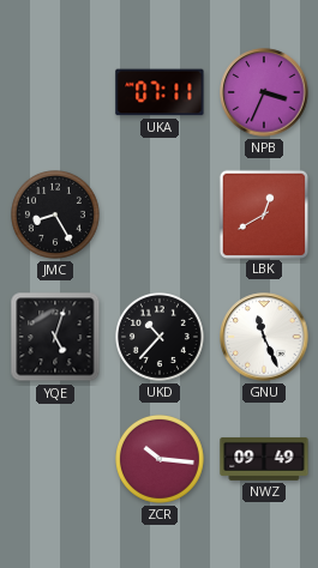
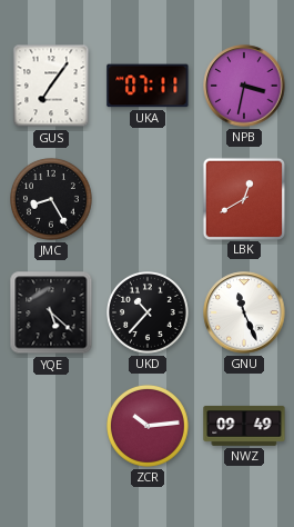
GUS: none -> 7:06
NPB: 3:34 -> 3:32
YQE: 5:03 -> 5:22
ZCR: 10:16 -> 10:14
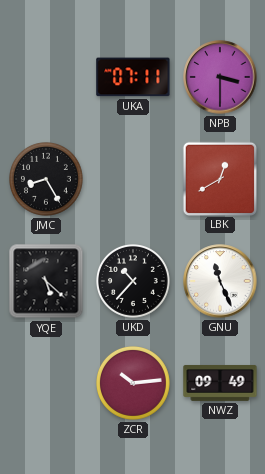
GUS: 7:06 -> none
NPB: 3:32 -> 3:30
